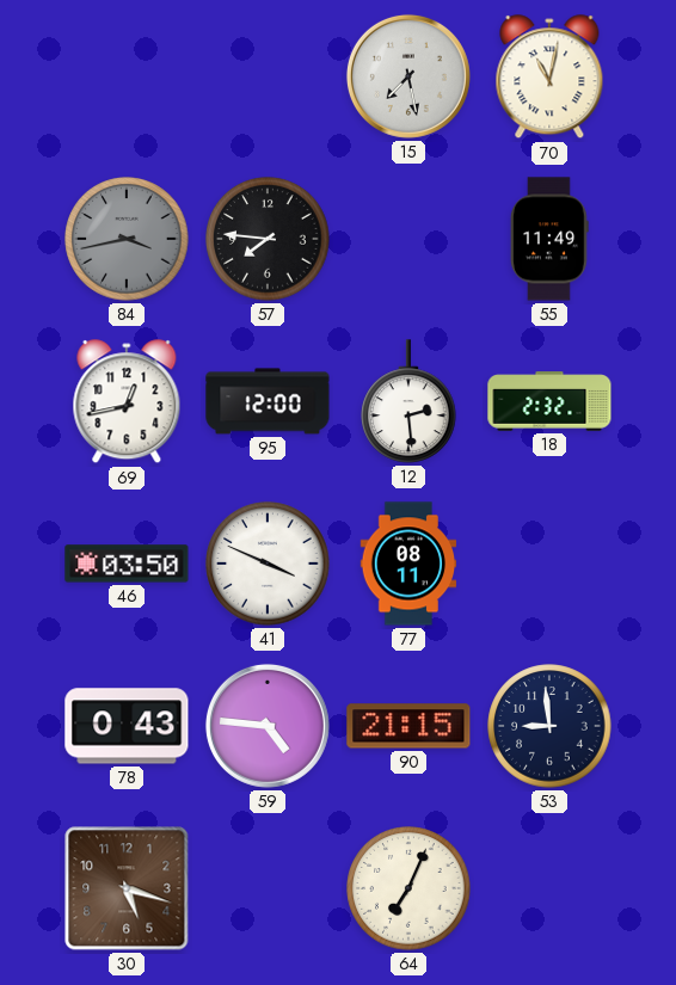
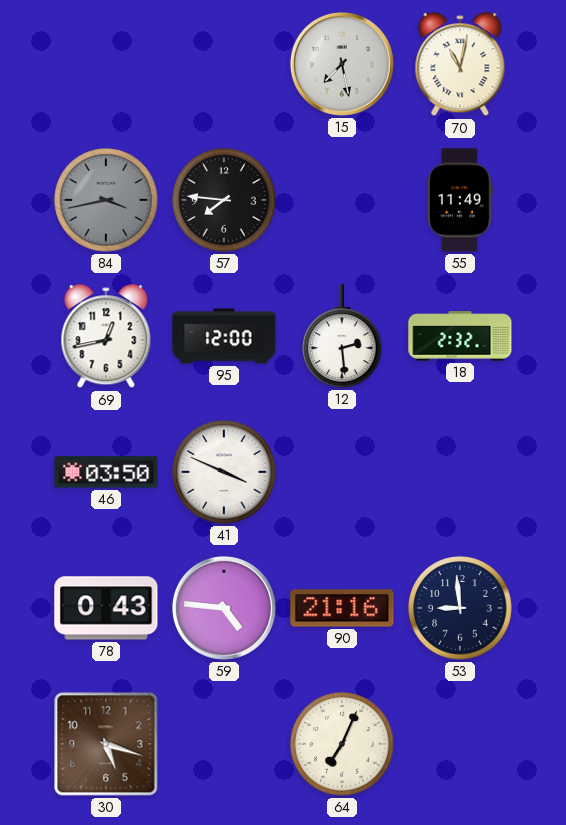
77: 08:11 -> none
90: 21:15 -> 21:16
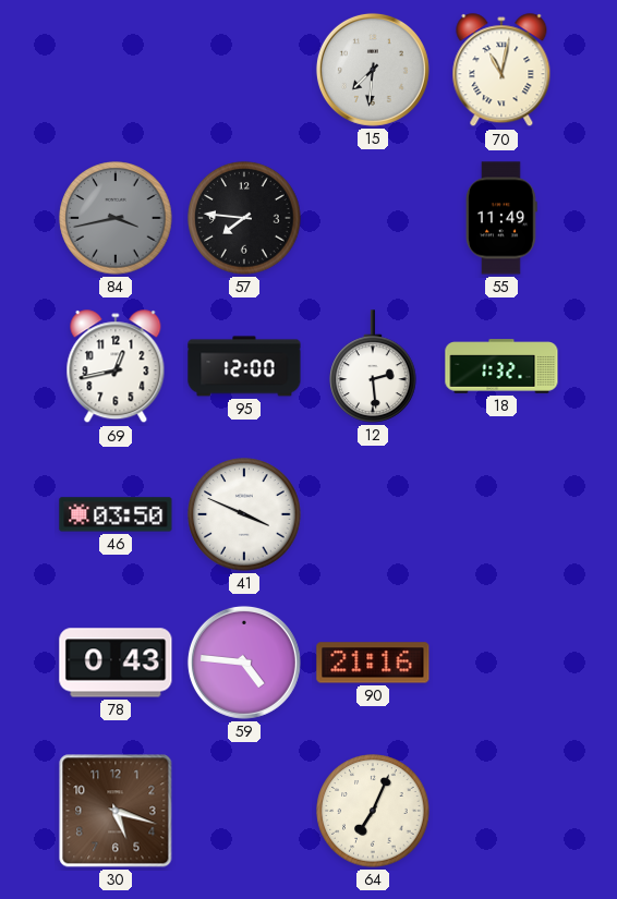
15: 7:28 -> 7:31
18: 2:32 -> 1:32
53: 8:59 -> none
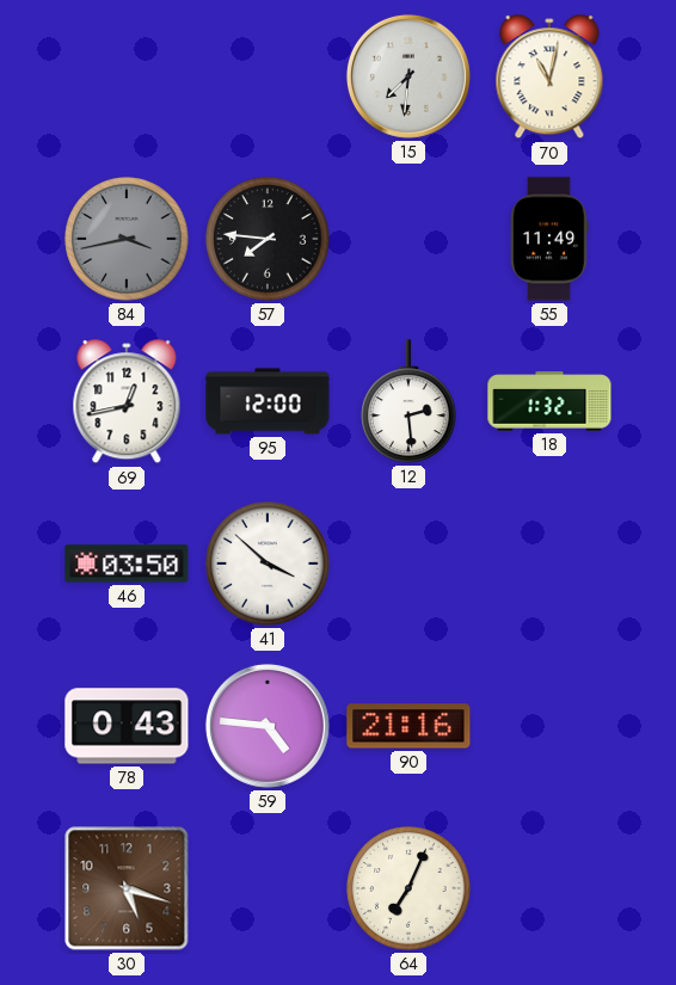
41: 3:49 -> 3:52
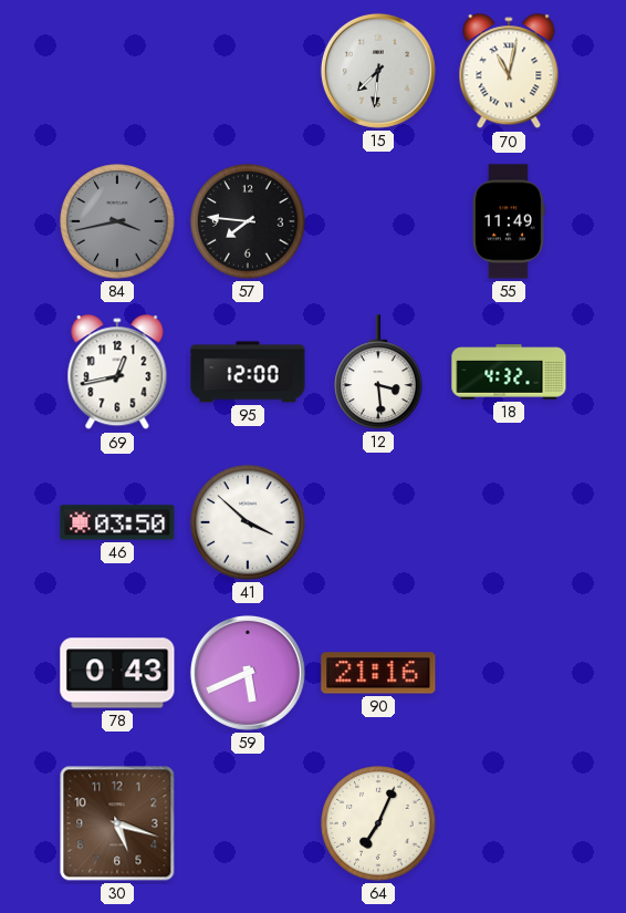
12: 2:29 -> 3:29
18: 1:32 -> 4:32
59: 4:46 -> 5:41
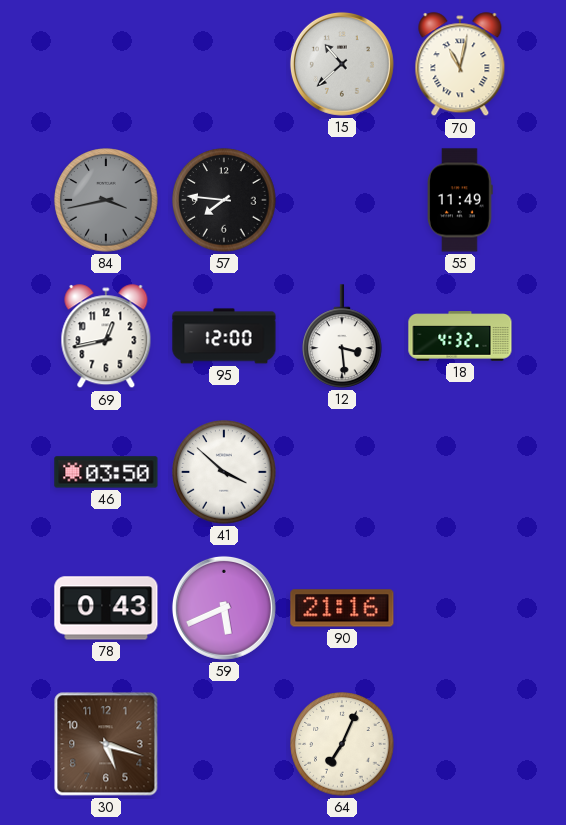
15: 7:31 -> 10:38
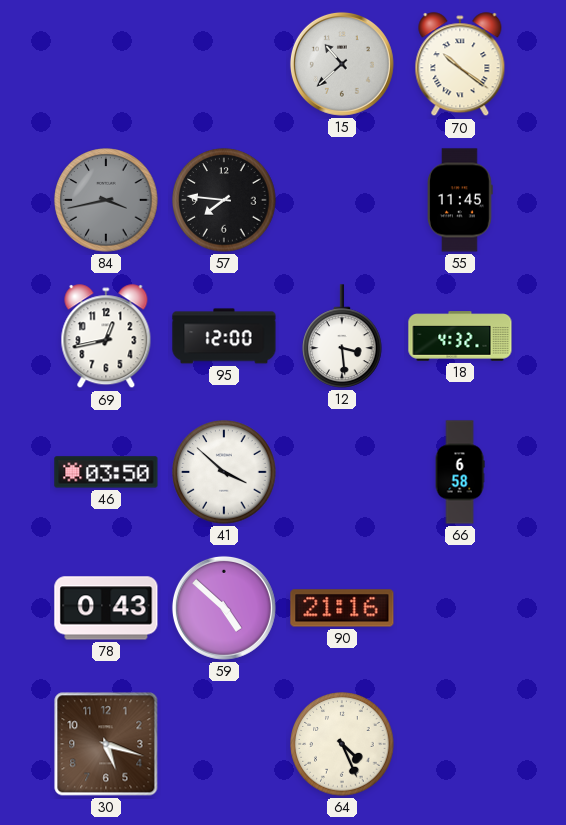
70: 11:02 -> 10:21
55: 11:49 -> 11:45
66: none -> 6:58
59: 5:41 -> 4:52
64: 7:04 -> 4:26
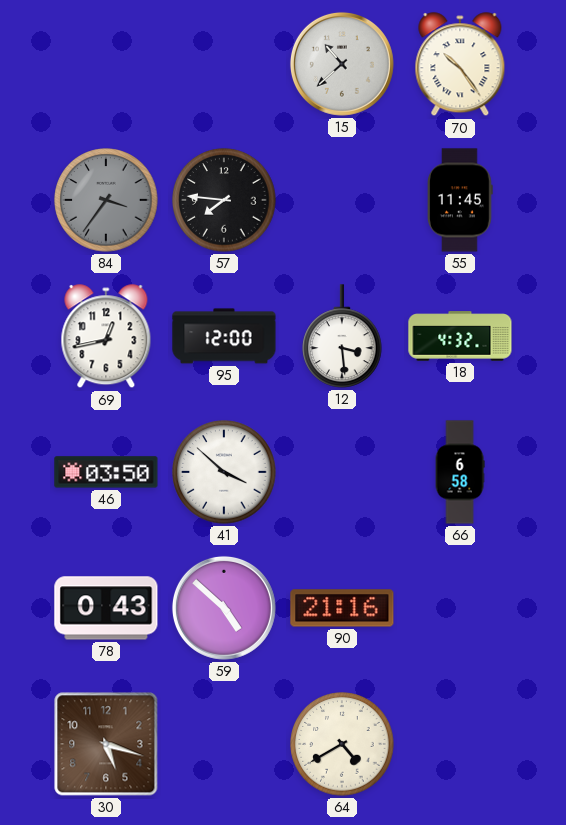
70: 10:21 -> 10:24
84: 3:43 -> 3:36
64: 4:26 -> 4:40
